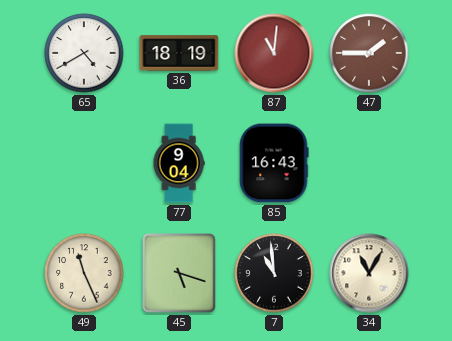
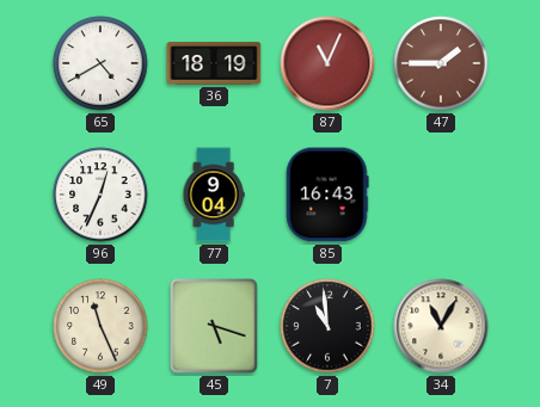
87: 11:01 -> 11:04
96: none -> 12:34
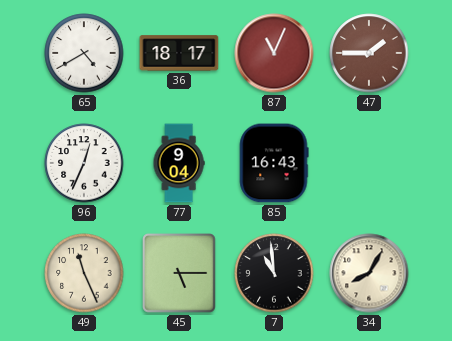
36: 18:19 -> 18:17
45: 5:18 -> 5:15
34: 11:05 -> 8:05
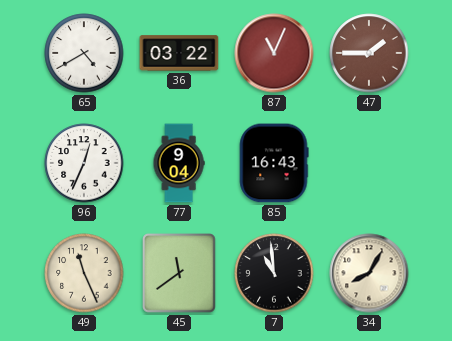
36: 18:17 -> 03:22
45: 5:15 -> 11:39
